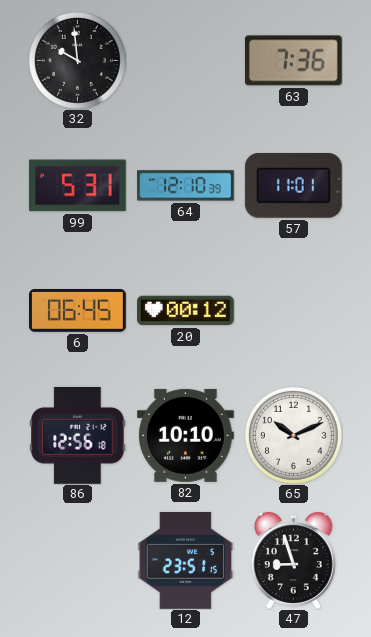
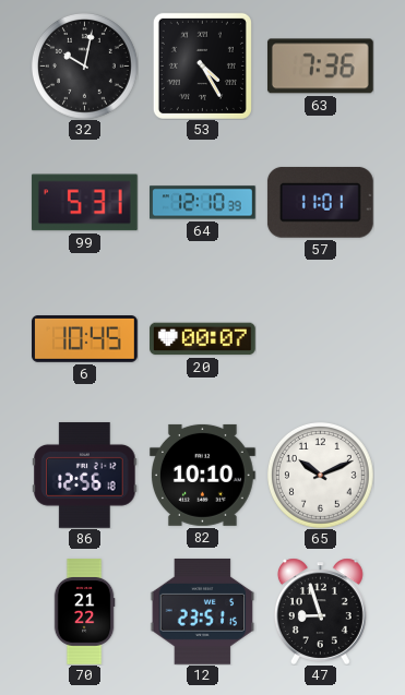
32: 9:59 -> 10:02
53: none -> 4:25
6: 06:45 -> 10:45
20: 00:12 -> 00:07
70: none -> 21:22
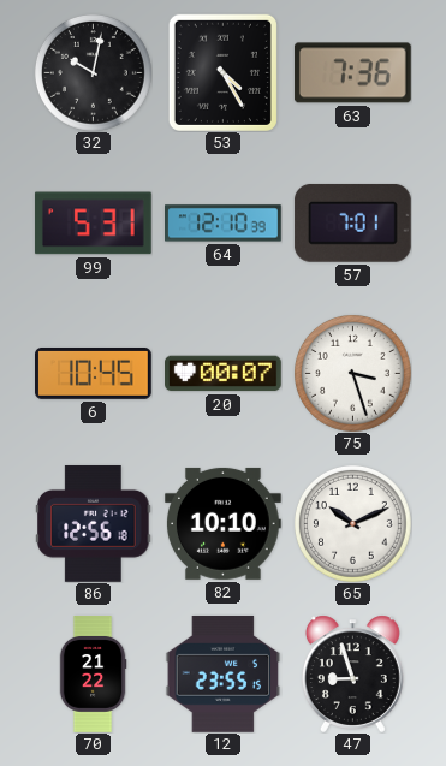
57: 11:01 -> 7:01
75: none -> 3:27
12: 23:51 -> 23:55
